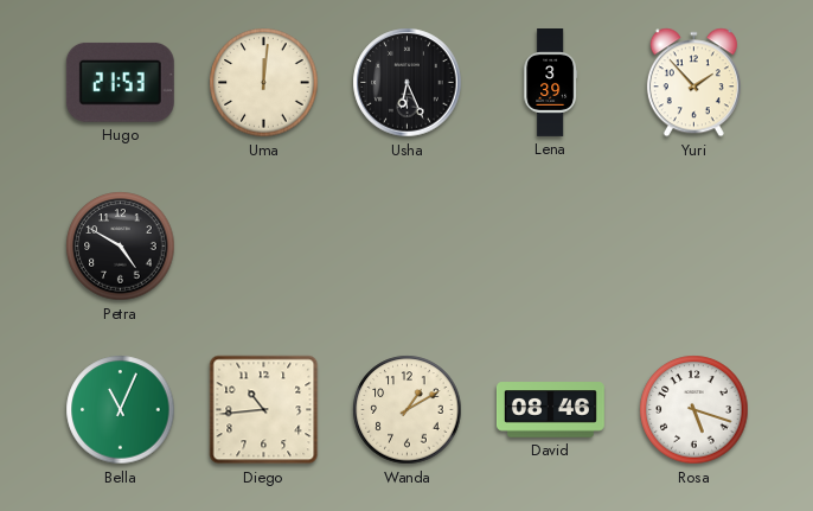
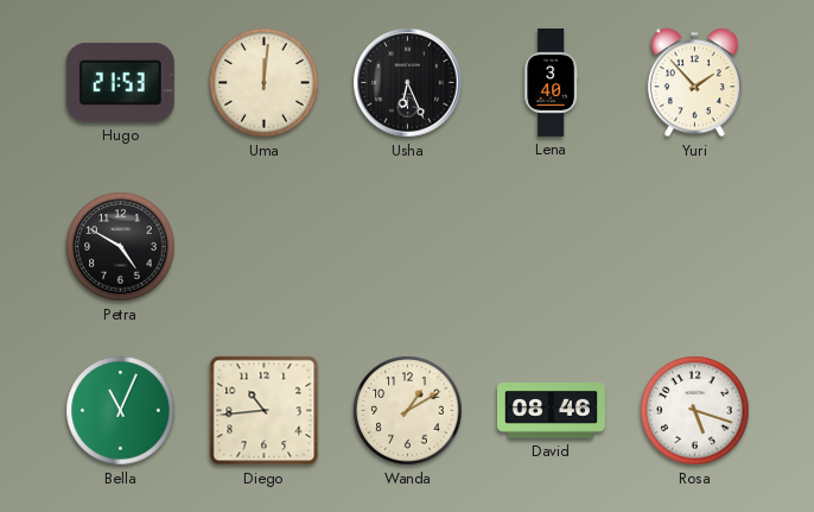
Lena: 3:39 -> 3:40
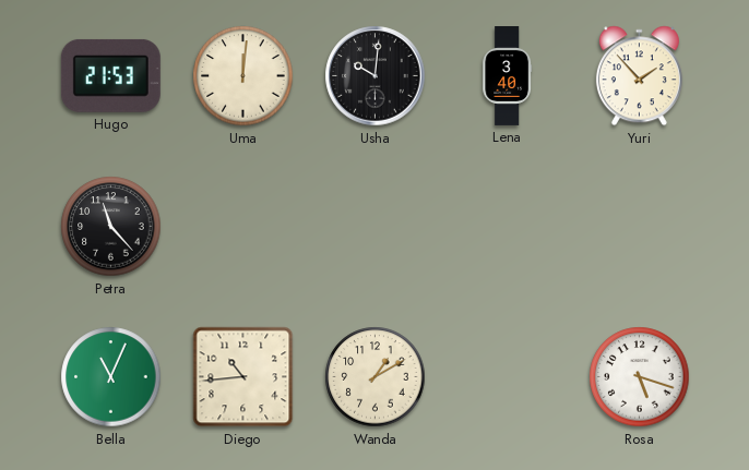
Usha: 6:26 -> 10:01
Petra: 4:50 -> 11:23
David: 08:46 -> none
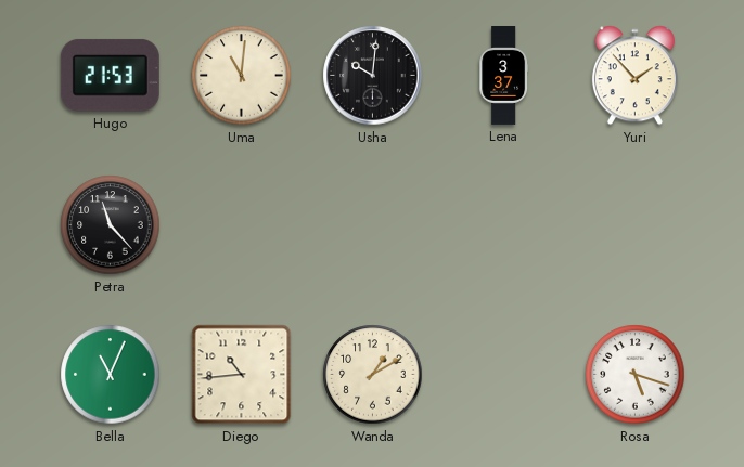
Uma: 12:01 -> 11:01
Lena: 3:40 -> 3:37
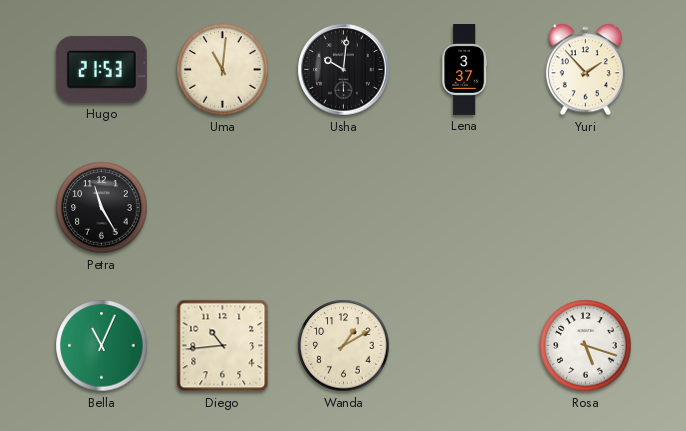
Petra: 11:23 -> 11:25
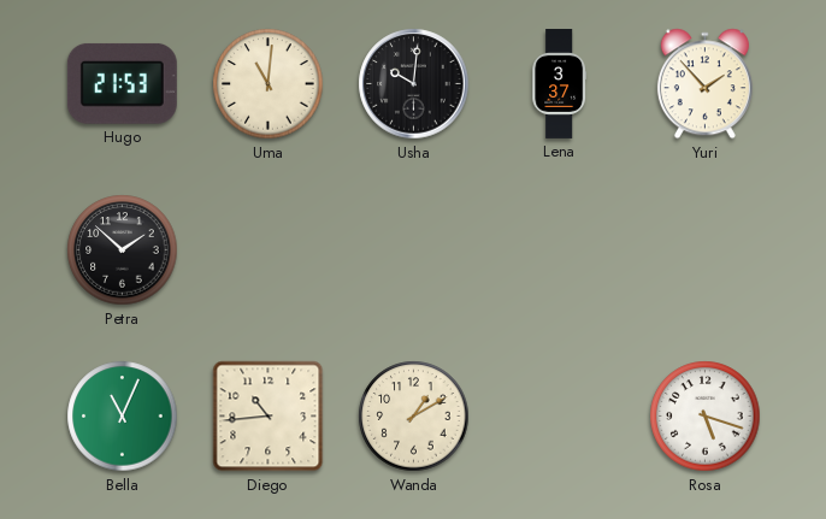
Petra: 11:25 -> 1:52
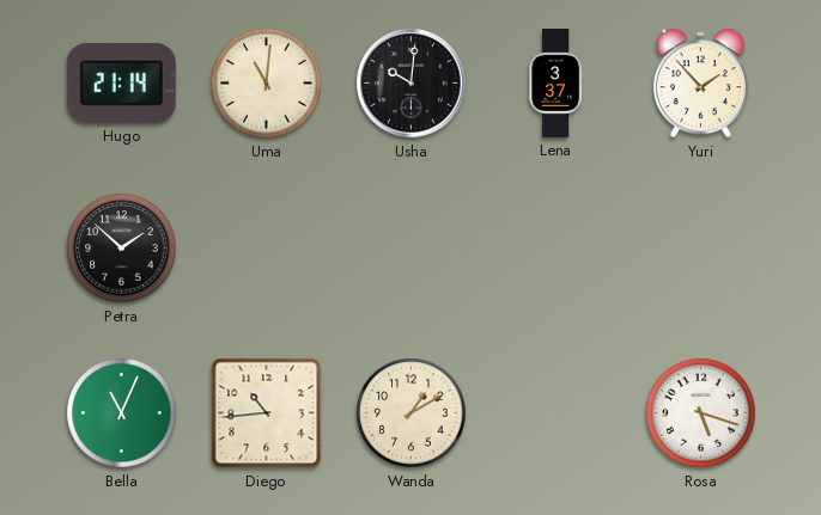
Hugo: 21:53 -> 21:14
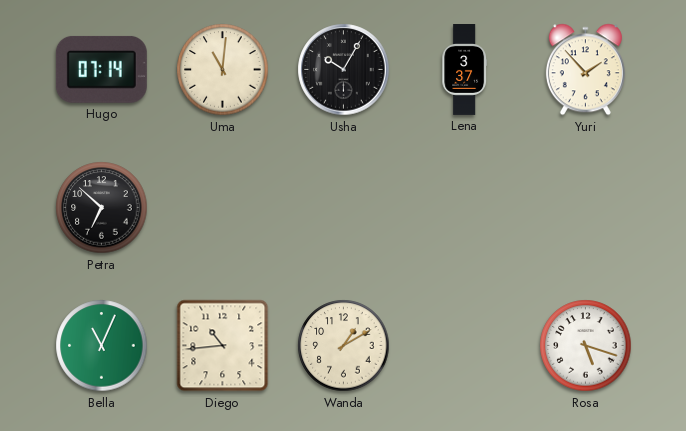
Hugo: 21:14 -> 07:14
Usha: 10:01 -> 10:05
Petra: 1:52 -> 6:52
